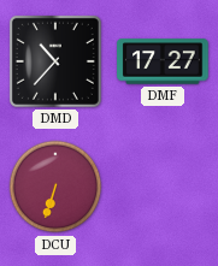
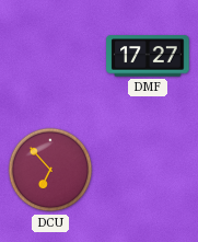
DMD: 10:37 -> none
DCU: 6:33 -> 6:53
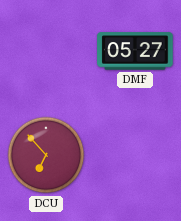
DMF: 17:27 -> 05:27
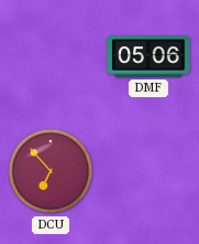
DMF: 05:27 -> 05:06
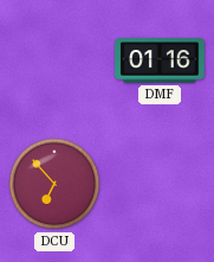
DMF: 05:06 -> 01:16
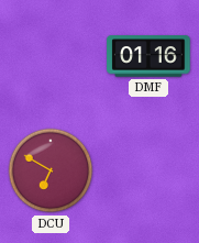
DCU: 6:53 -> 6:50
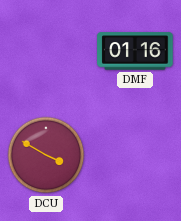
DCU: 6:50 -> 3:50
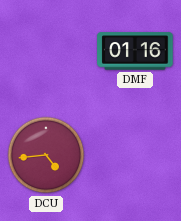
DCU: 3:50 -> 4:44
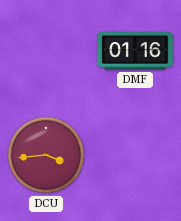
DCU: 4:44 -> 3:44
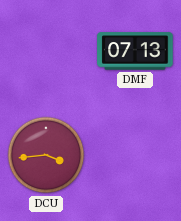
DMF: 01:16 -> 07:13
